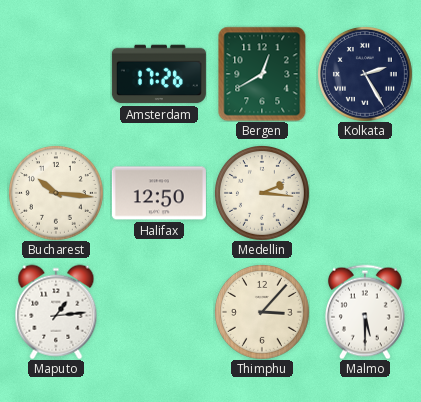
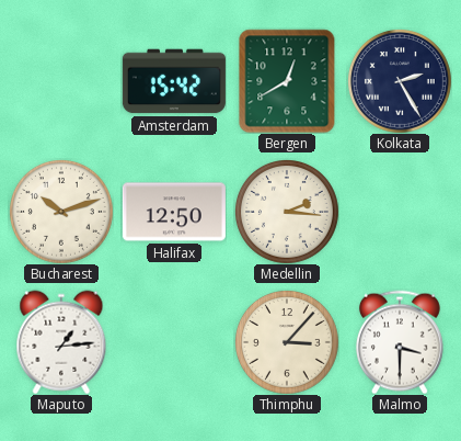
Amsterdam: 17:26 -> 15:42
Bucharest: 10:16 -> 10:12
Malmo: 5:30 -> 3:30
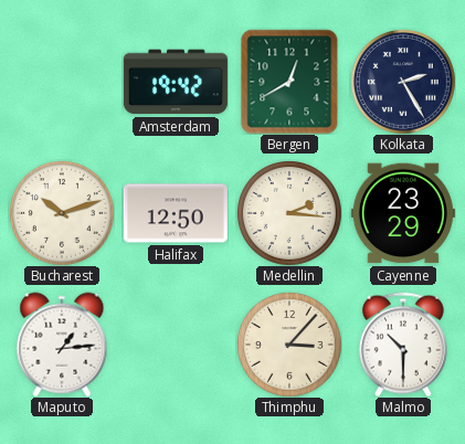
Amsterdam: 15:42 -> 19:42
Cayenne: none -> 23:29
Malmo: 3:30 -> 10:30
